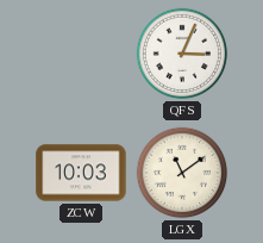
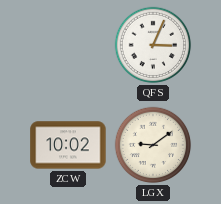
ZCW: 10:03 -> 10:02
LGX: 11:09 -> 9:09
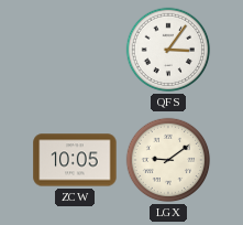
QFS: 3:04 -> 3:06
ZCW: 10:02 -> 10:05
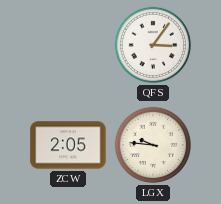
ZCW: 10:05 -> 2:05
LGX: 9:09 -> 9:46
